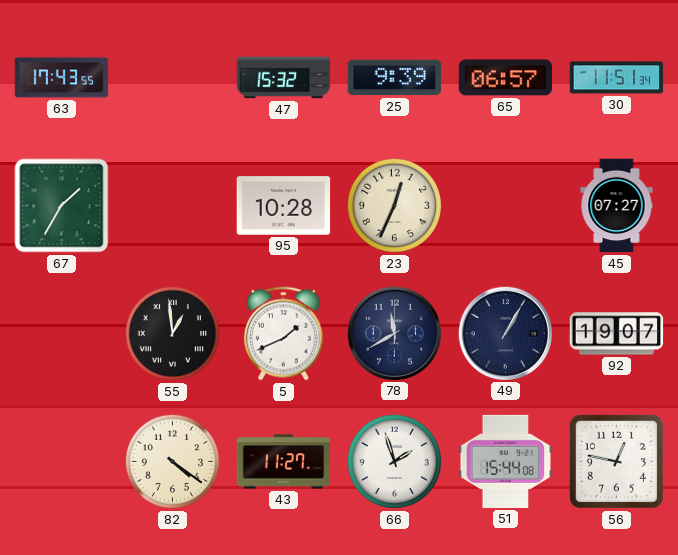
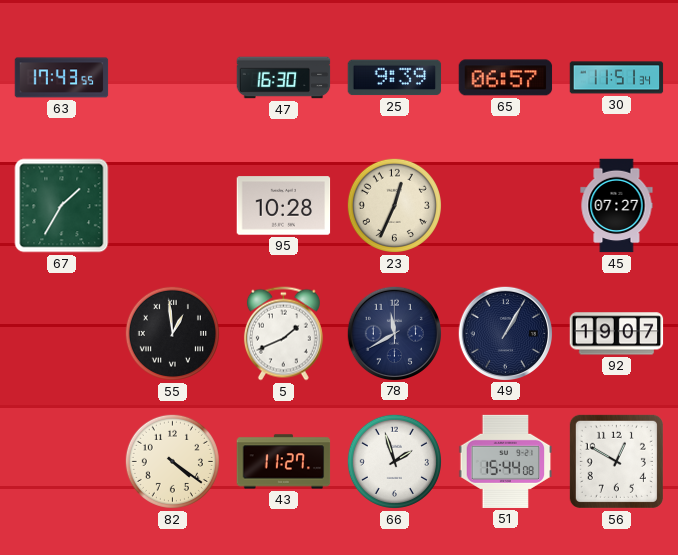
47: 15:32 -> 16:30
56: 12:47 -> 12:50
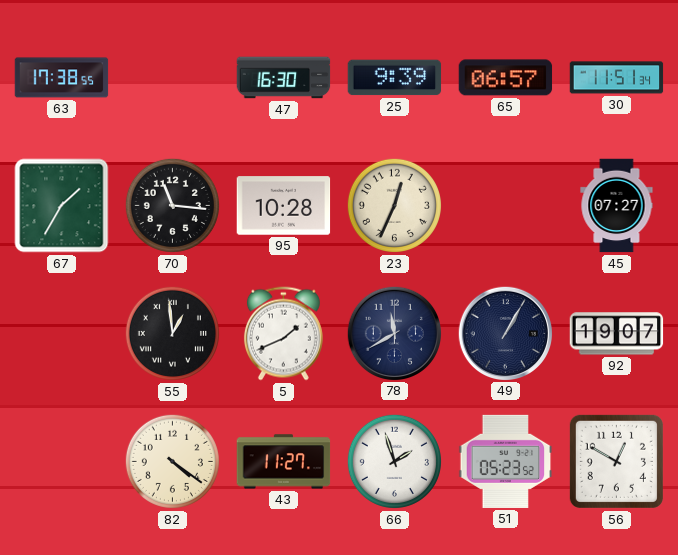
63: 17:43 -> 17:38
70: none -> 11:16
51: 15:44 -> 05:23
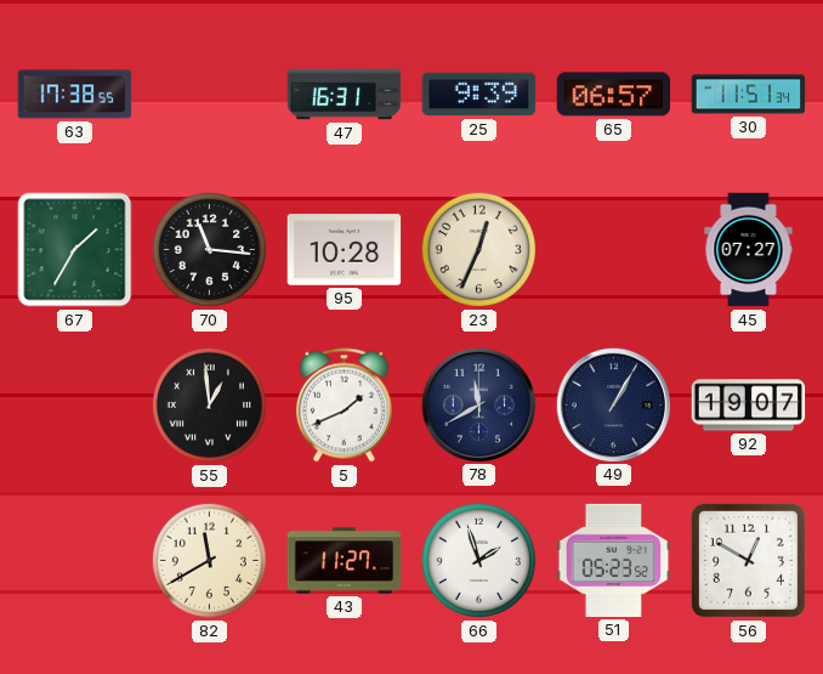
47: 16:30 -> 16:31
82: 4:21 -> 11:40
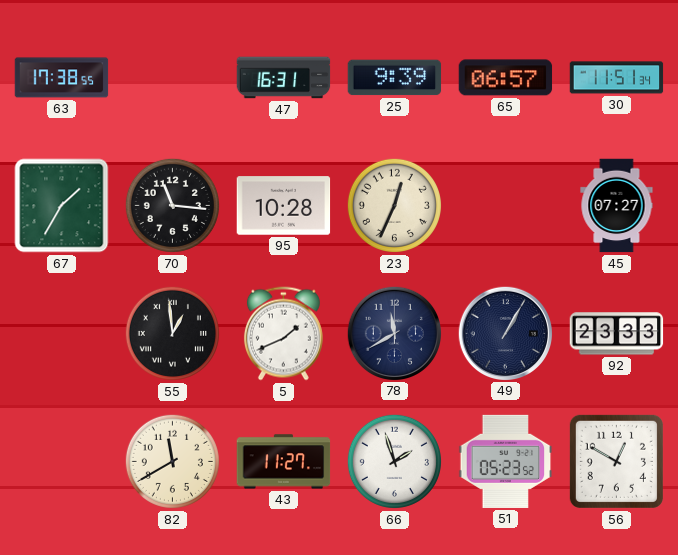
92: 19:07 -> 23:33
